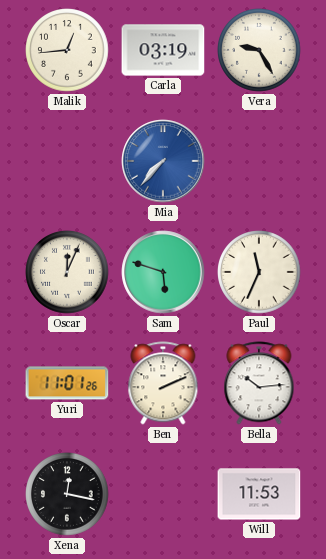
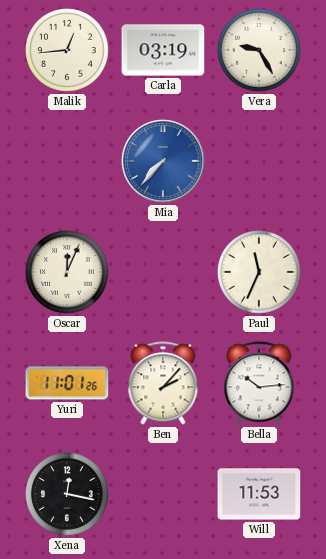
Sam: 5:48 -> none
Ben: 2:11 -> 2:07
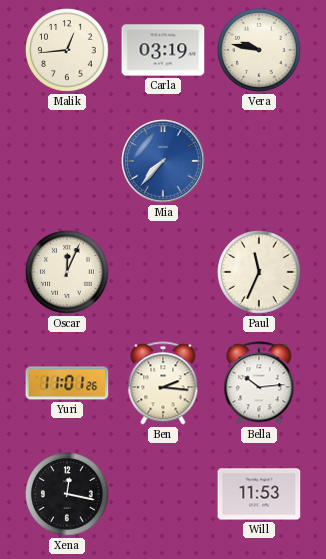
Vera: 9:25 -> 9:47
Ben: 2:07 -> 2:16
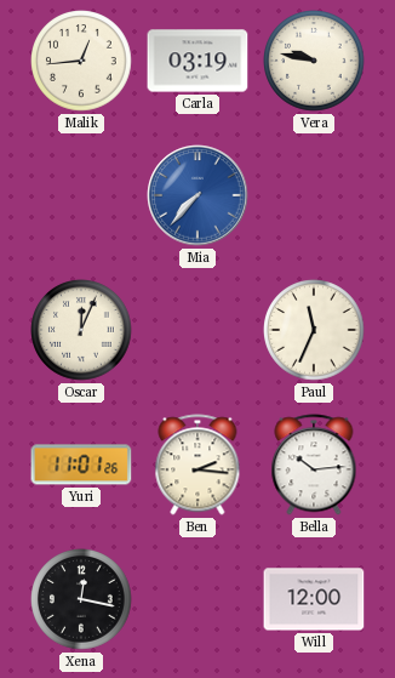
Will: 11:53 -> 12:00
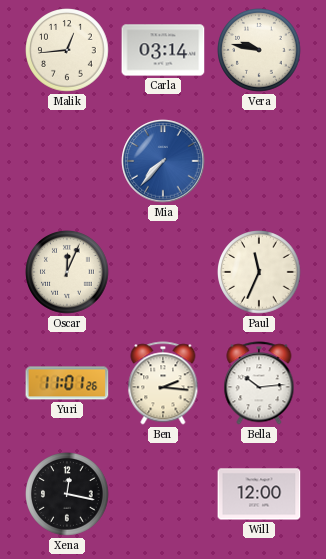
Carla: 03:19 -> 03:14
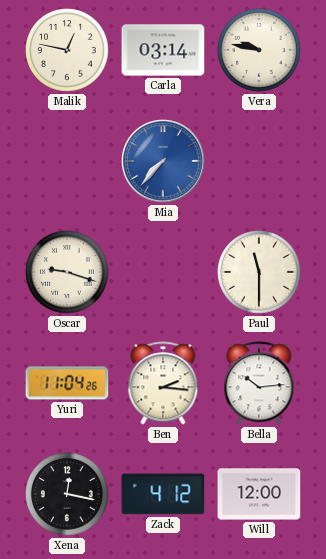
Malik: 12:44 -> 12:47
Oscar: 12:04 -> 9:18
Paul: 11:34 -> 11:30
Yuri: 11:01 -> 11:04
Zack: none -> 4:12
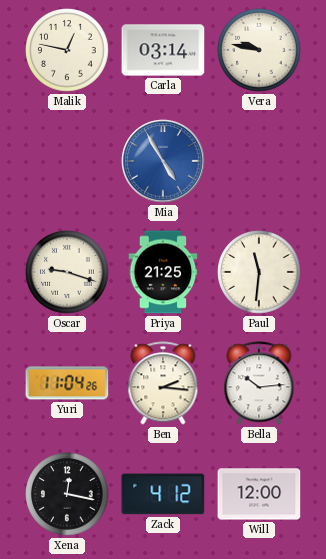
Mia: 7:37 -> 4:55
Priya: none -> 21:25
Paul: 11:30 -> 11:31
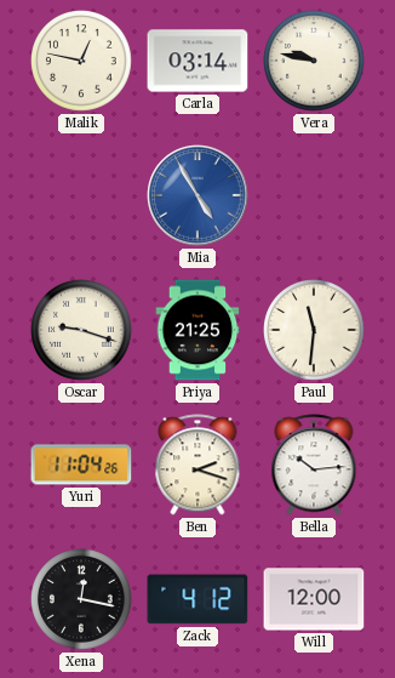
Ben: 2:16 -> 2:18
